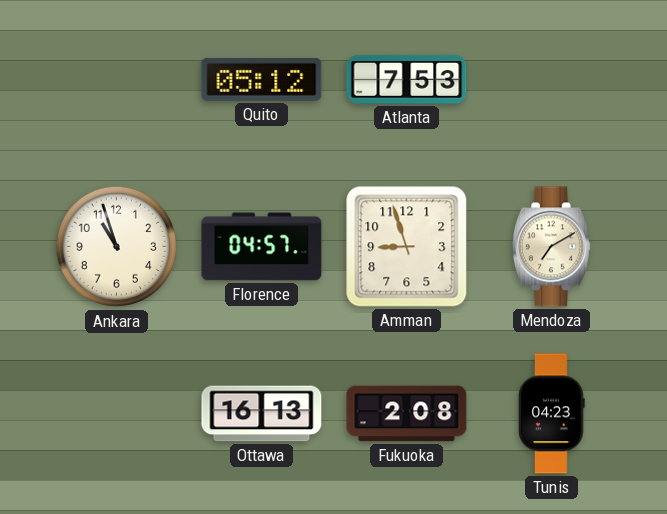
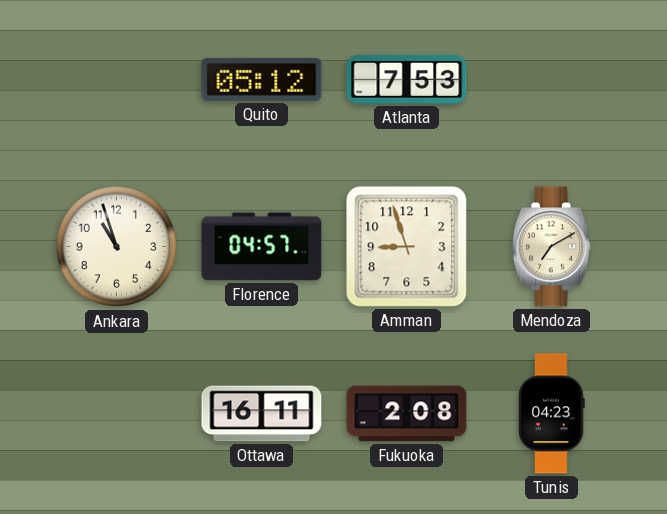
Ottawa: 16:13 -> 16:11
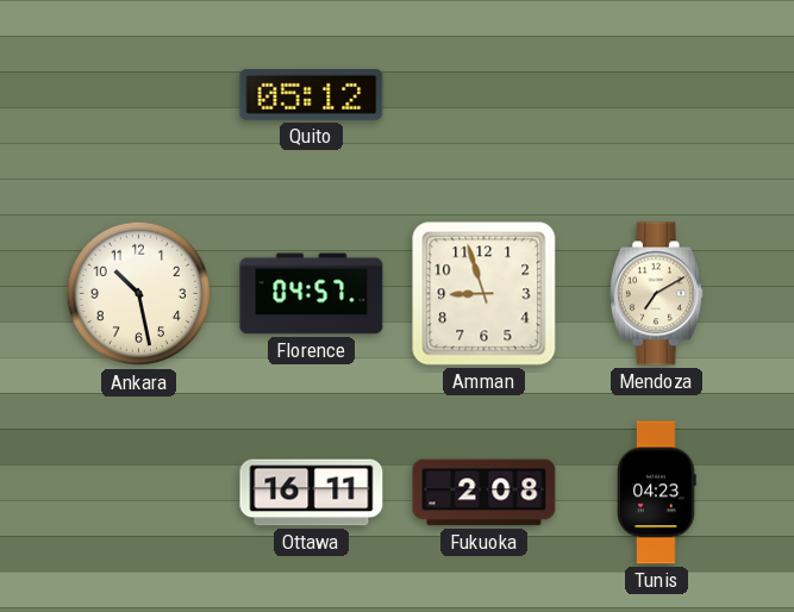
Atlanta: 7:53 -> none
Ankara: 10:57 -> 10:28
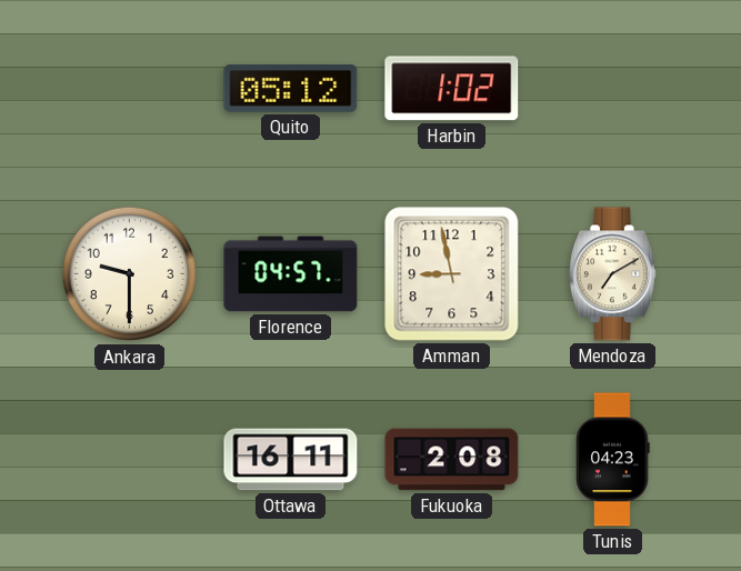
Harbin: none -> 1:02
Ankara: 10:28 -> 9:30
Amman: 8:57 -> 8:58
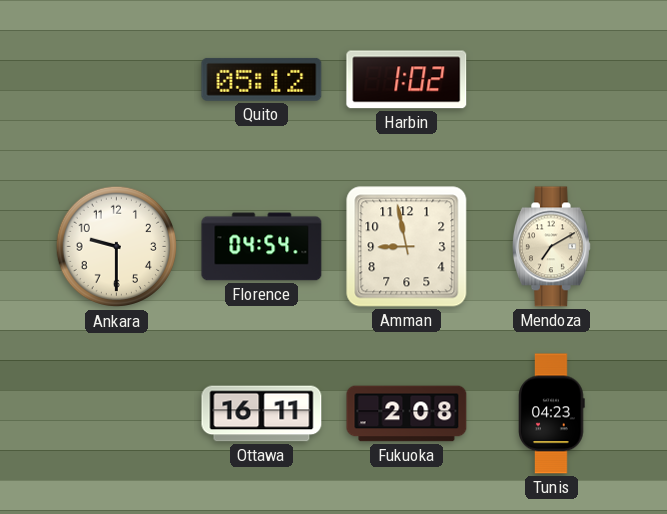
Florence: 04:57 -> 04:54
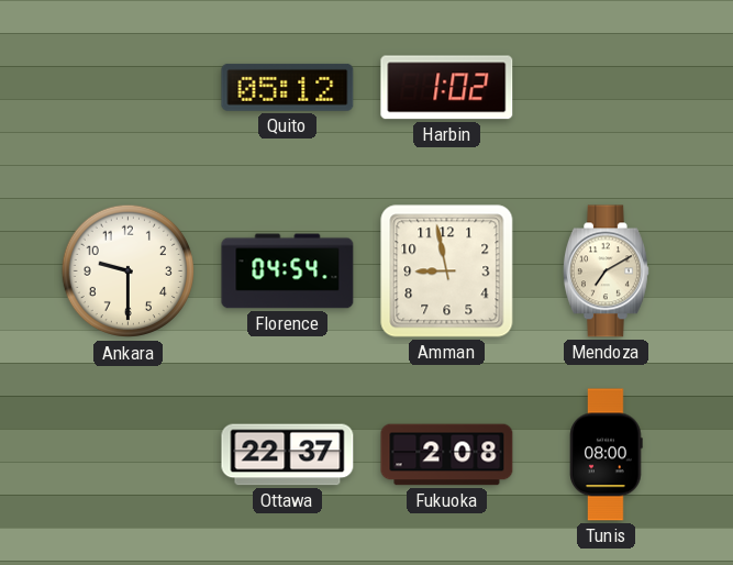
Ottawa: 16:11 -> 22:37
Tunis: 04:23 -> 08:00
